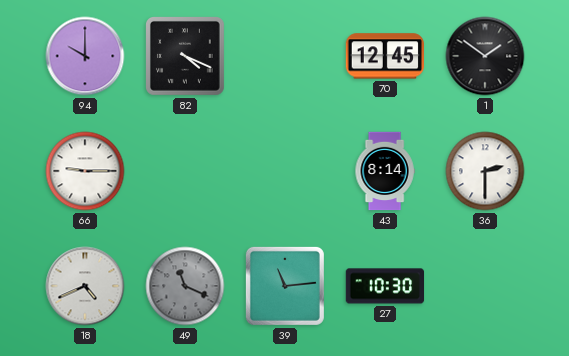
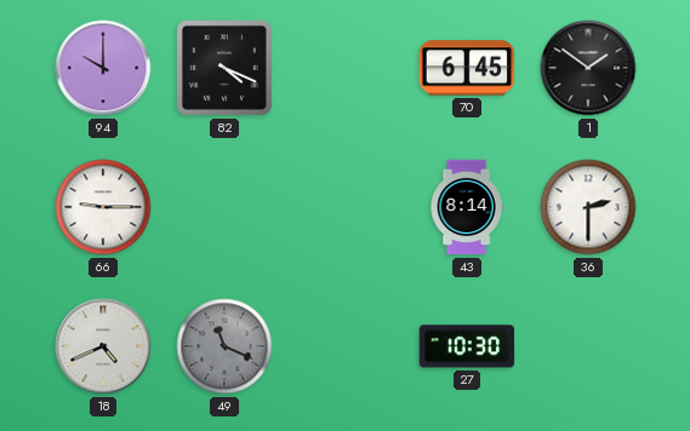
70: 12:45 -> 6:45
39: 11:14 -> none
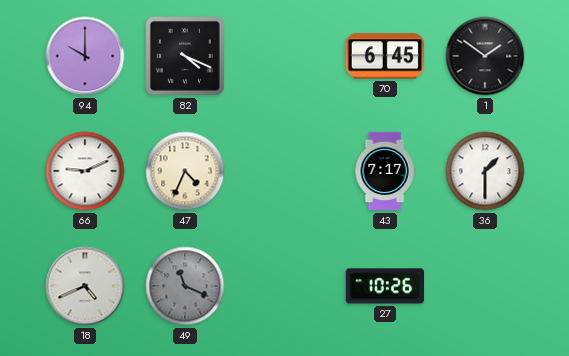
66: 9:15 -> 9:11
47: none -> 4:34
43: 8:14 -> 7:17
36: 2:30 -> 1:30
27: 10:30 -> 10:26
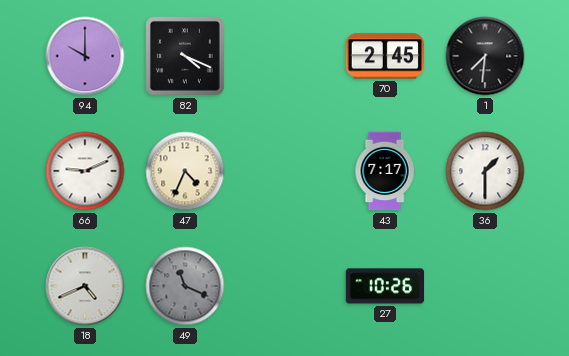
70: 6:45 -> 2:45
1: 1:51 -> 7:31
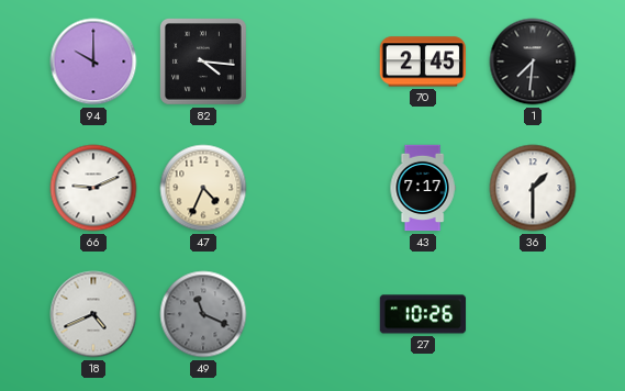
82: 4:19 -> 4:16
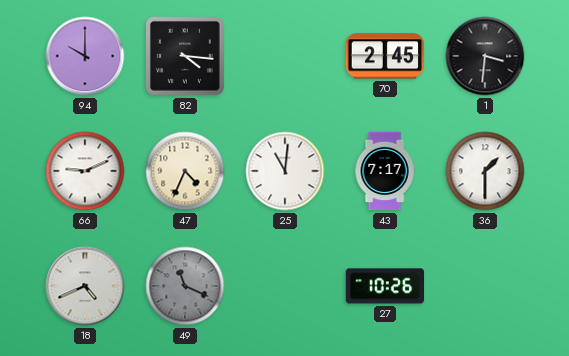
1: 7:31 -> 3:31
25: none -> 11:01
